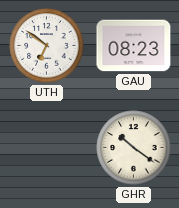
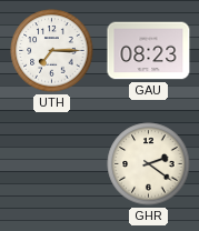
UTH: 6:51 -> 7:15
GHR: 10:21 -> 2:21
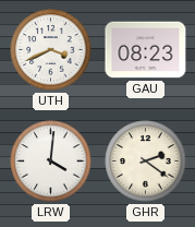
UTH: 7:15 -> 3:41
LRW: none -> 4:01
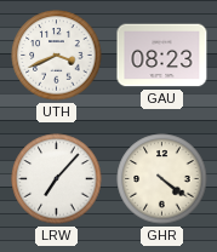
LRW: 4:01 -> 7:07
GHR: 2:21 -> 4:21
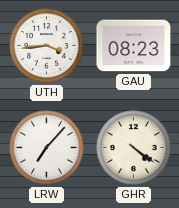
UTH: 3:41 -> 3:44
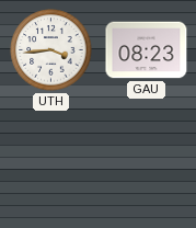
LRW: 7:07 -> none
GHR: 4:21 -> none
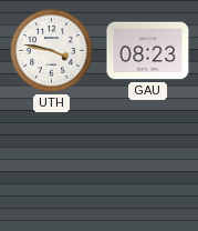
UTH: 3:44 -> 3:47
